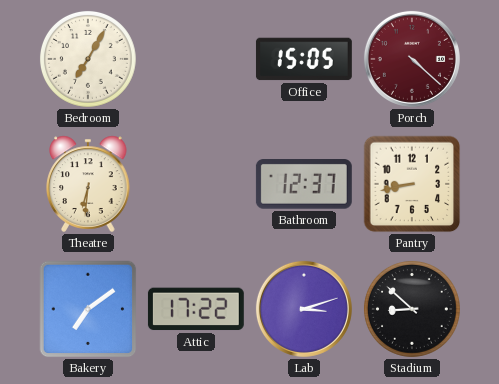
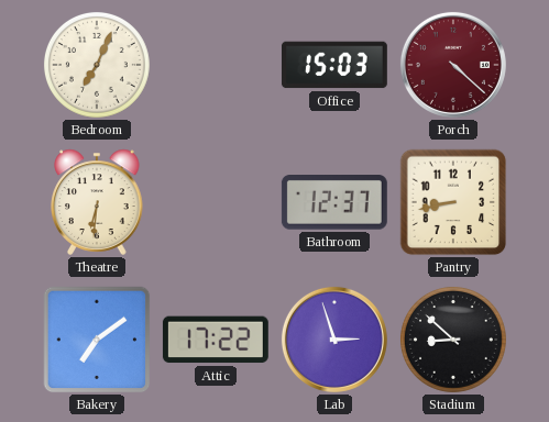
Bedroom: 7:05 -> 7:04
Office: 15:05 -> 15:03
Lab: 3:12 -> 2:57
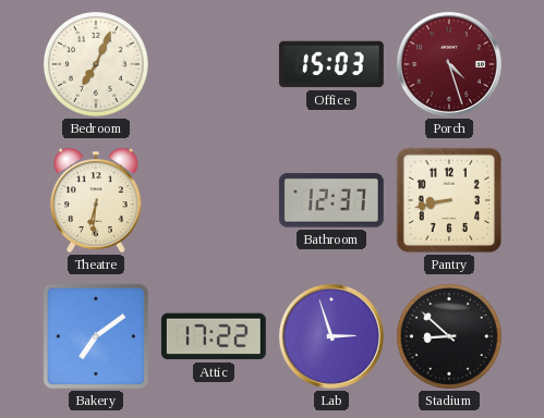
Porch: 4:22 -> 4:27
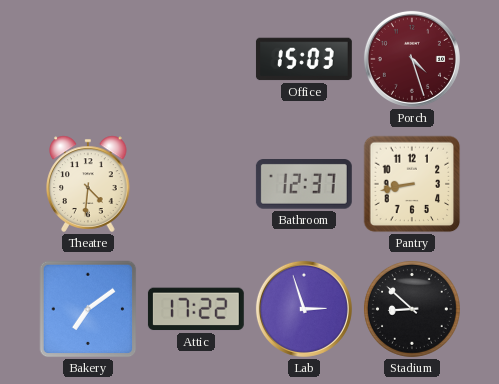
Bedroom: 7:04 -> none
Theatre: 6:31 -> 4:31
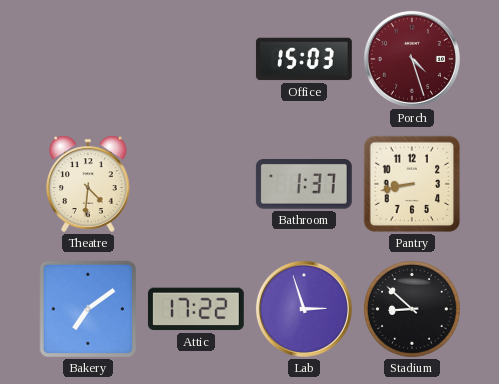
Bathroom: 12:37 -> 1:37
